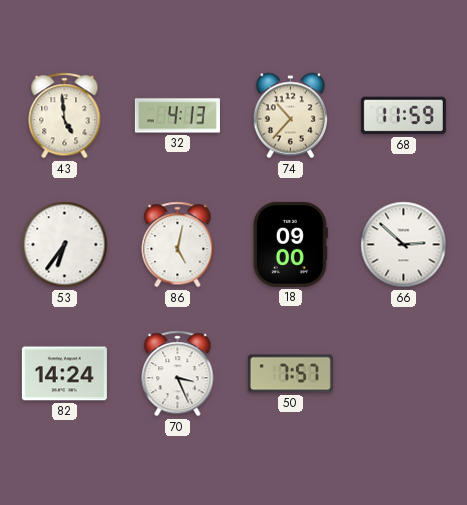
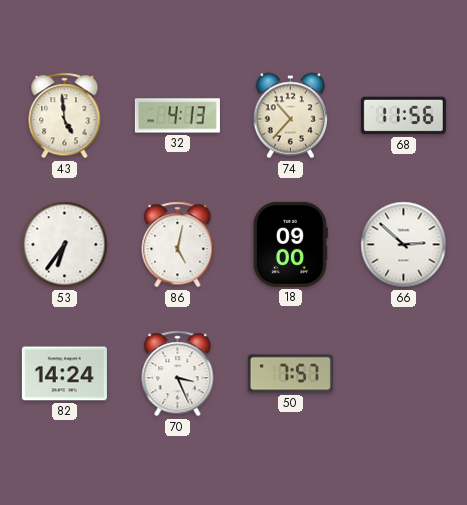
68: 11:59 -> 11:56
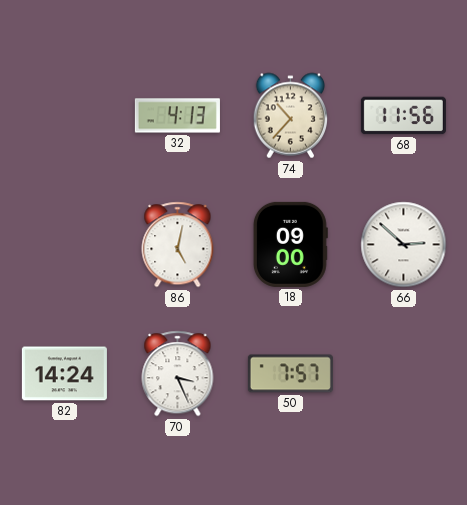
43: 4:59 -> none
53: 6:36 -> none
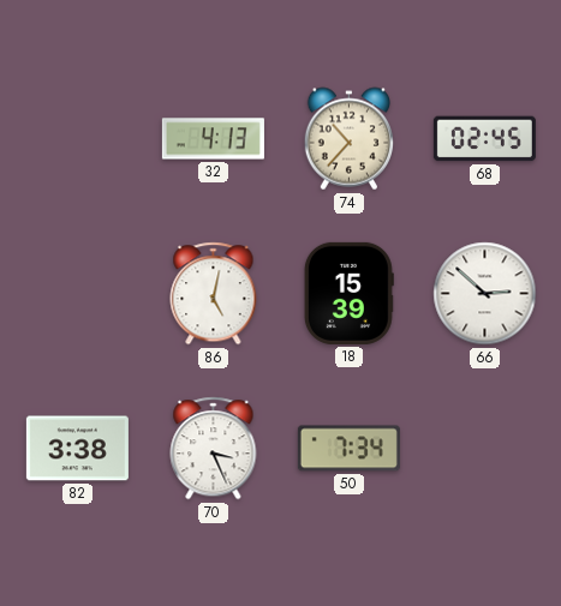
68: 11:56 -> 02:45
18: 09:00 -> 15:39
82: 14:24 -> 3:38
50: 7:57 -> 7:34
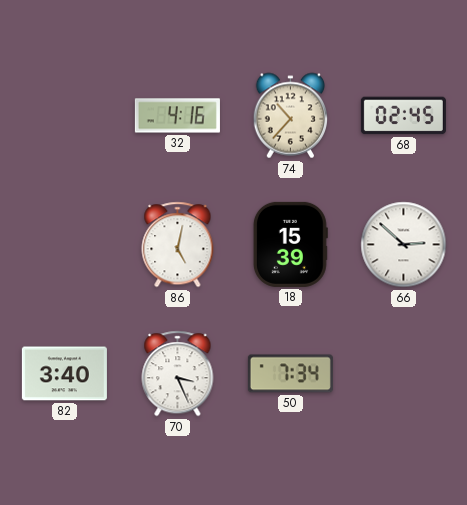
32: 4:13 -> 4:16
82: 3:38 -> 3:40
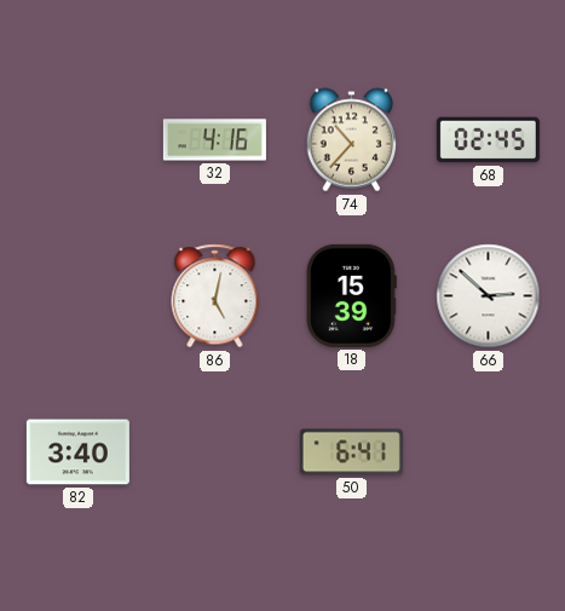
70: 3:26 -> none
50: 7:34 -> 6:41
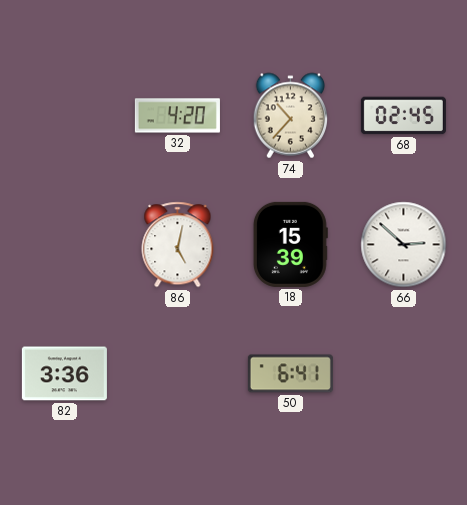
32: 4:16 -> 4:20
82: 3:40 -> 3:36
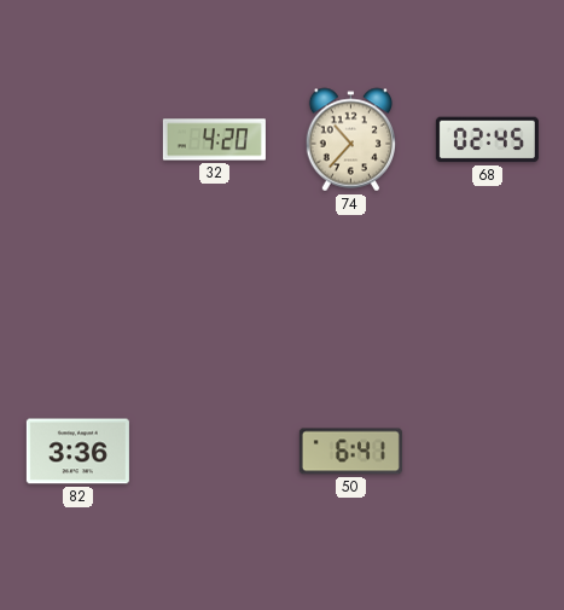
86: 5:02 -> none
18: 15:39 -> none
66: 2:52 -> none
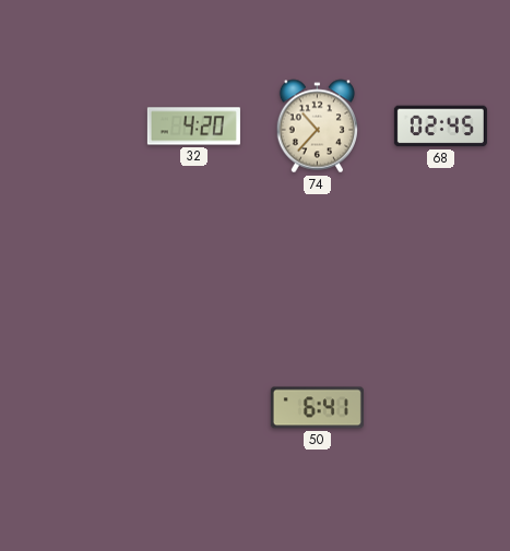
82: 3:36 -> none
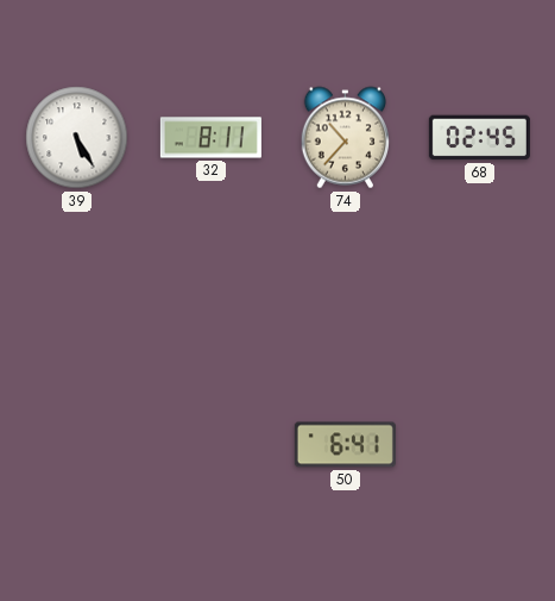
39: none -> 5:25
32: 4:20 -> 8:11
